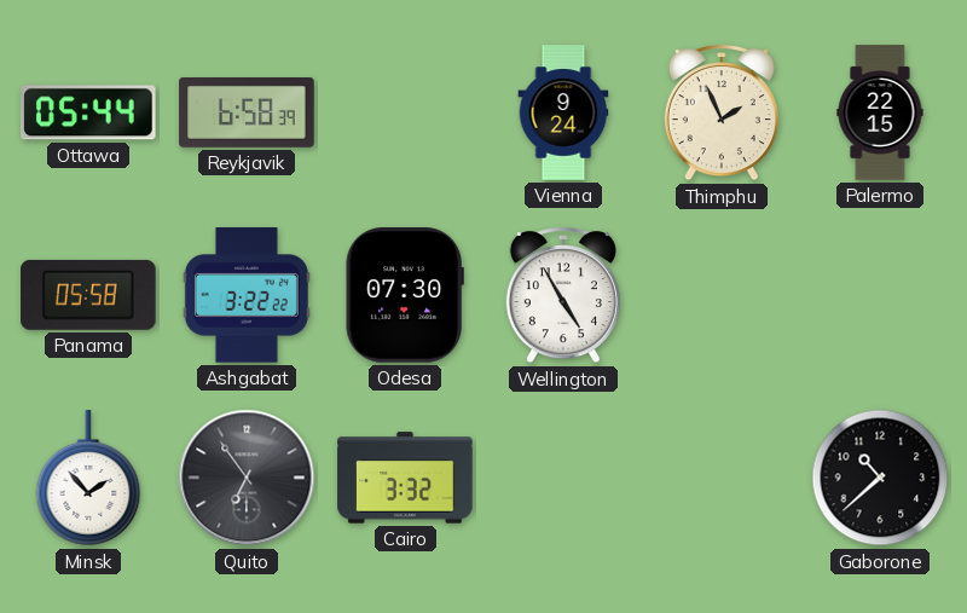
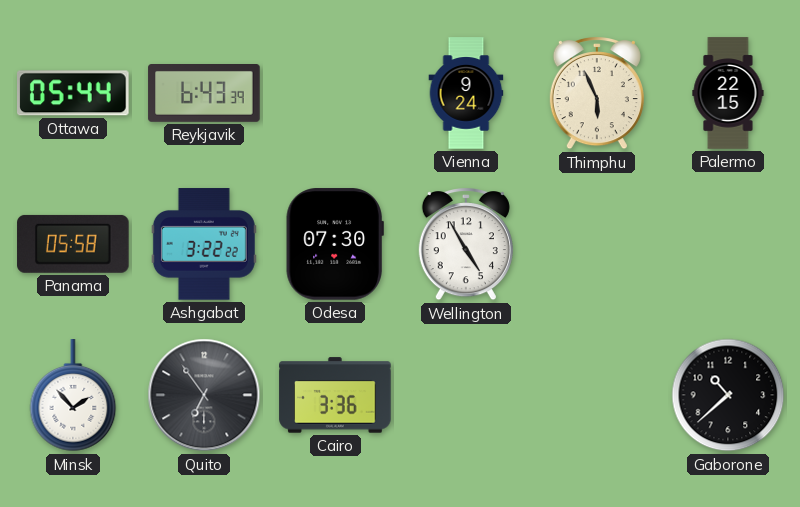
Reykjavik: 6:58 -> 6:43
Thimphu: 1:56 -> 5:56
Cairo: 3:32 -> 3:36
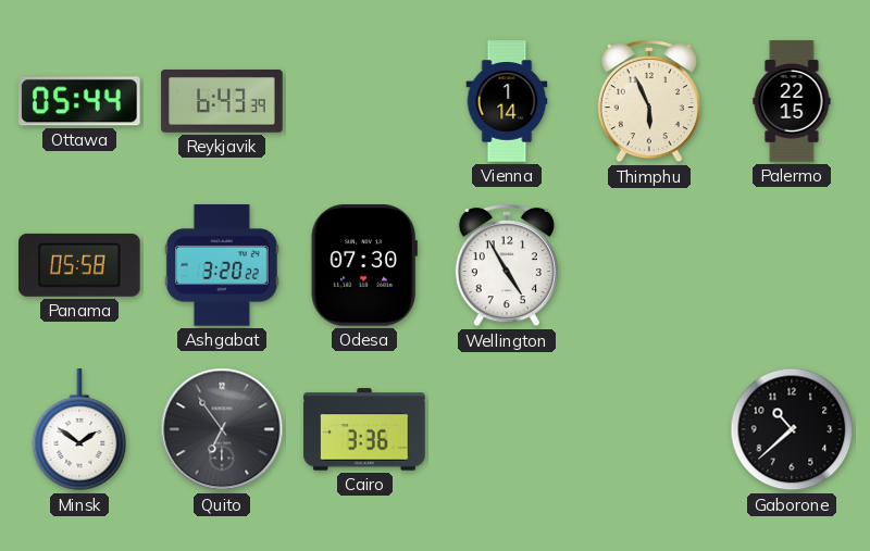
Vienna: 9:24 -> 1:14
Ashgabat: 3:22 -> 3:20
Minsk: 1:53 -> 1:51
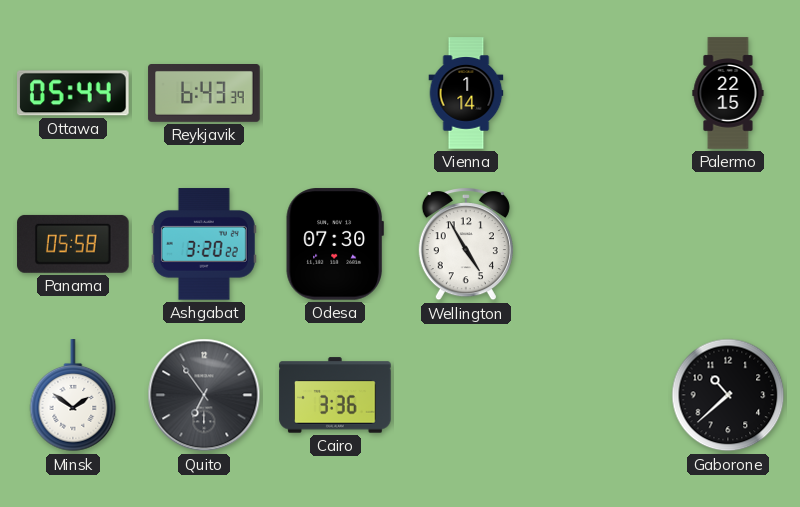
Thimphu: 5:56 -> none
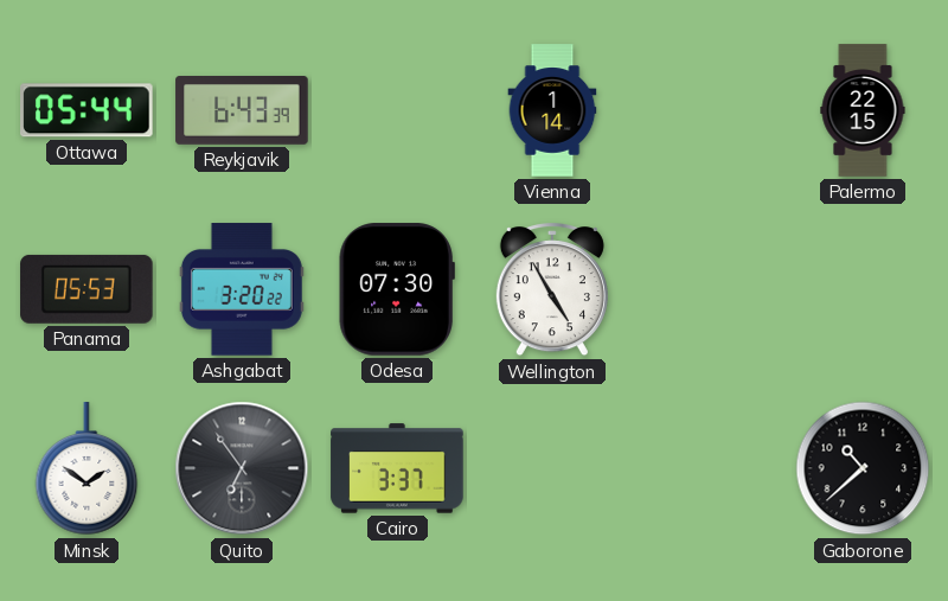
Panama: 05:58 -> 05:53
Cairo: 3:36 -> 3:37
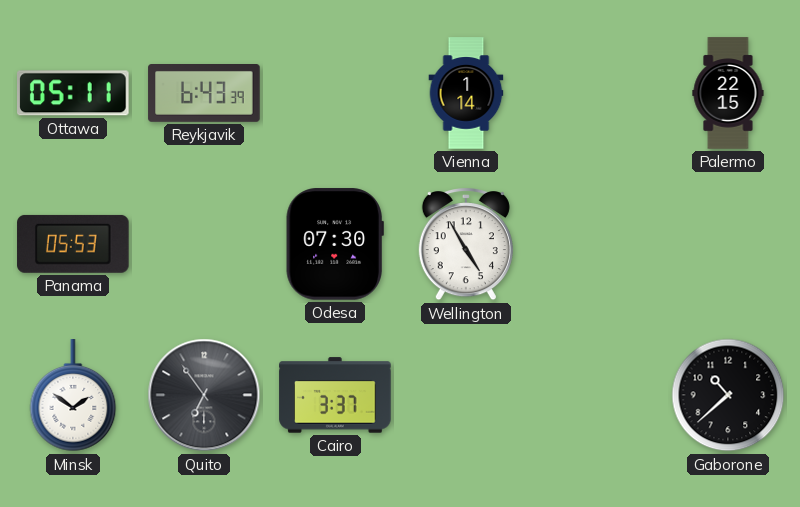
Ottawa: 05:44 -> 05:11
Ashgabat: 3:20 -> none
